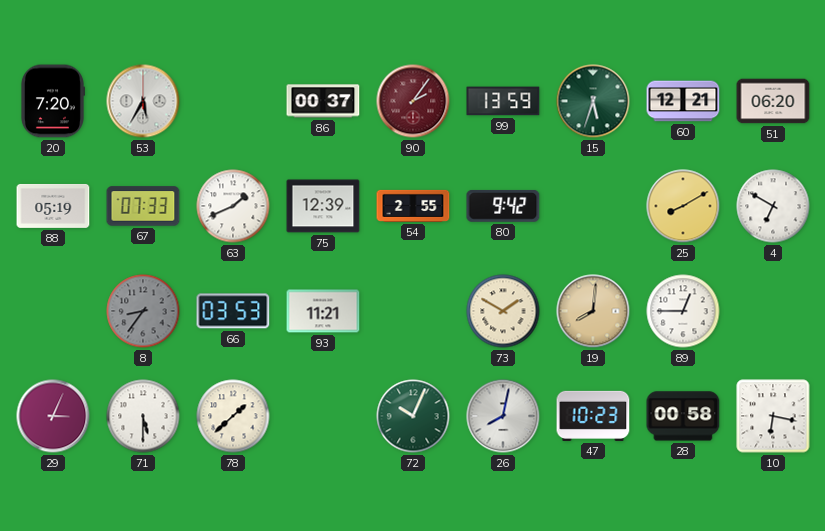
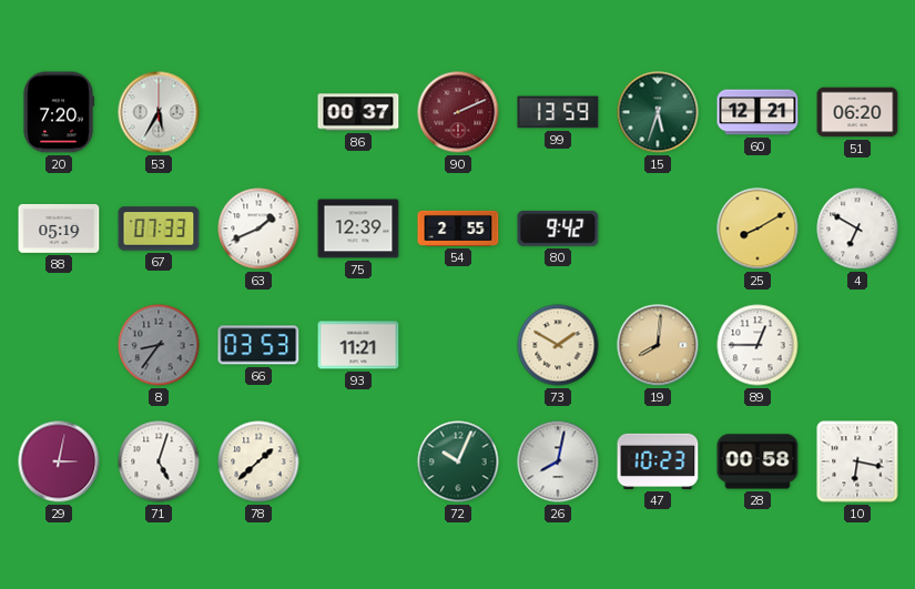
90: 2:06 -> 2:11
29: 3:04 -> 3:02
71: 5:30 -> 5:03
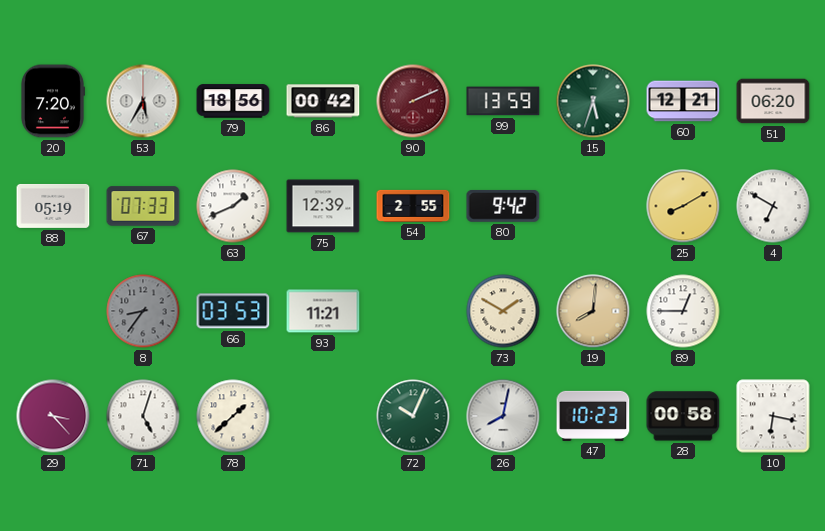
79: none -> 18:56
86: 00:37 -> 00:42
29: 3:02 -> 3:23
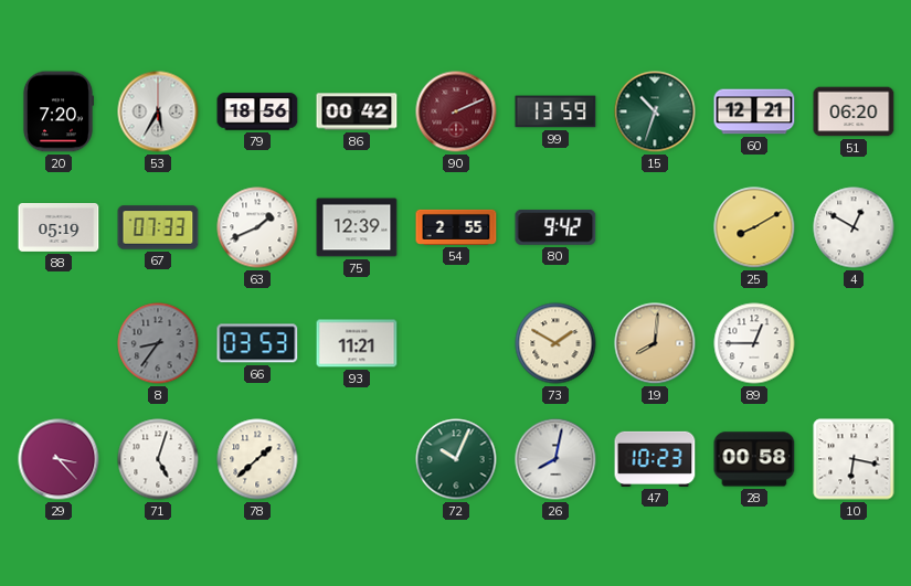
15: 5:33 -> 10:33
4: 6:50 -> 12:50
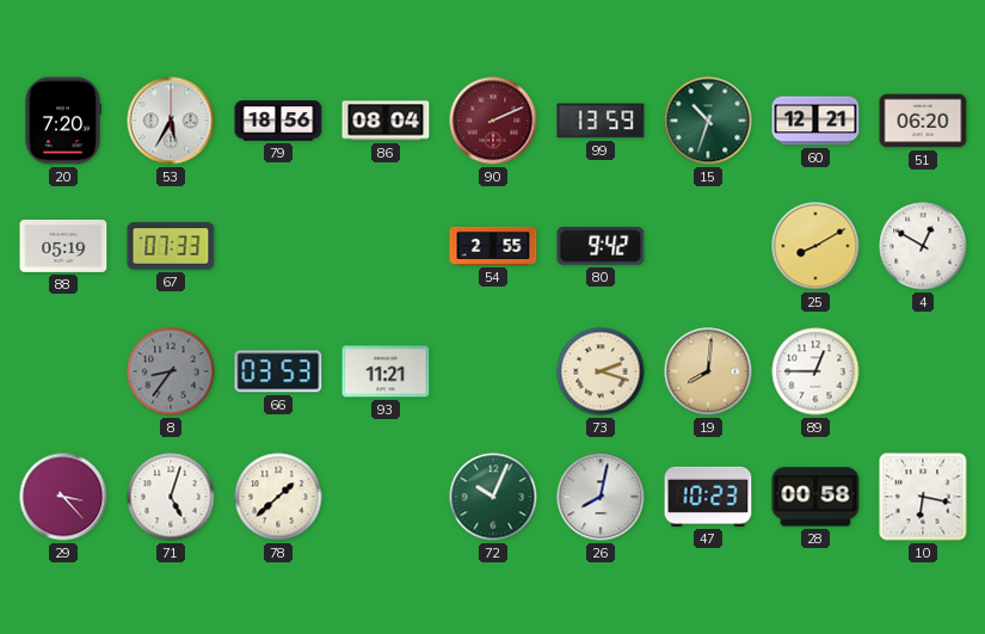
86: 00:42 -> 08:04
63: 1:41 -> none
75: 12:39 -> none
73: 1:50 -> 2:18
